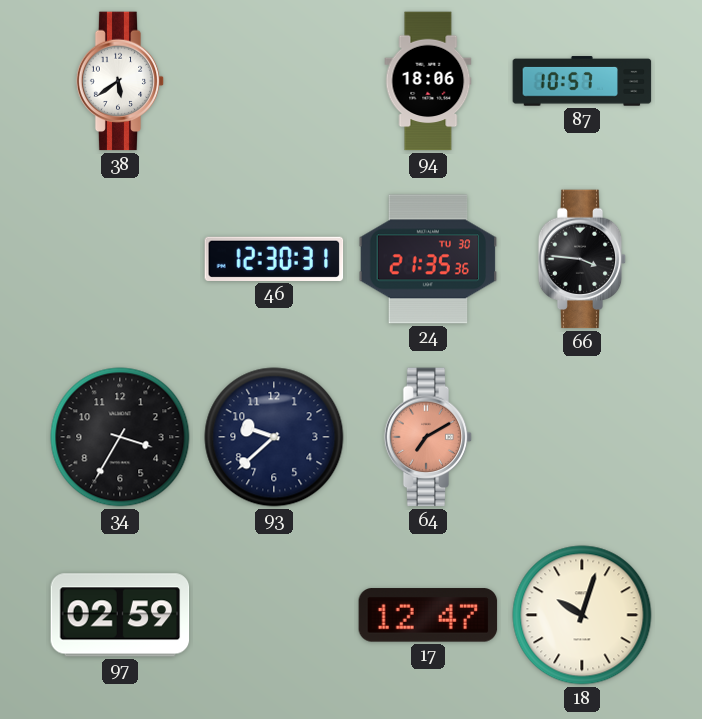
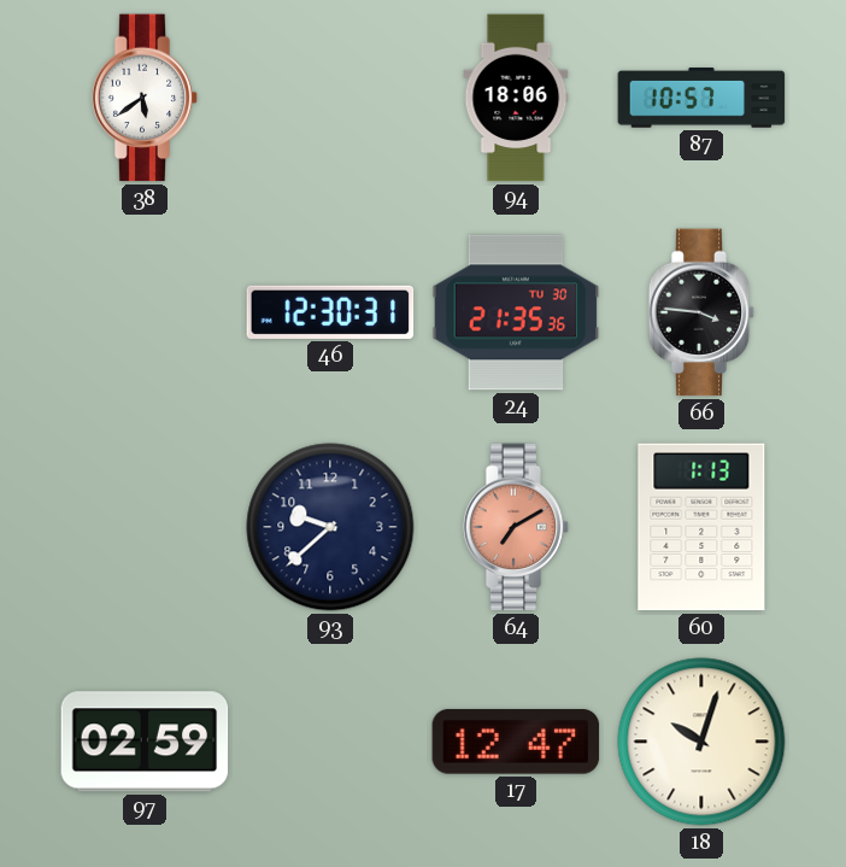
34: 3:35 -> none
60: none -> 1:13
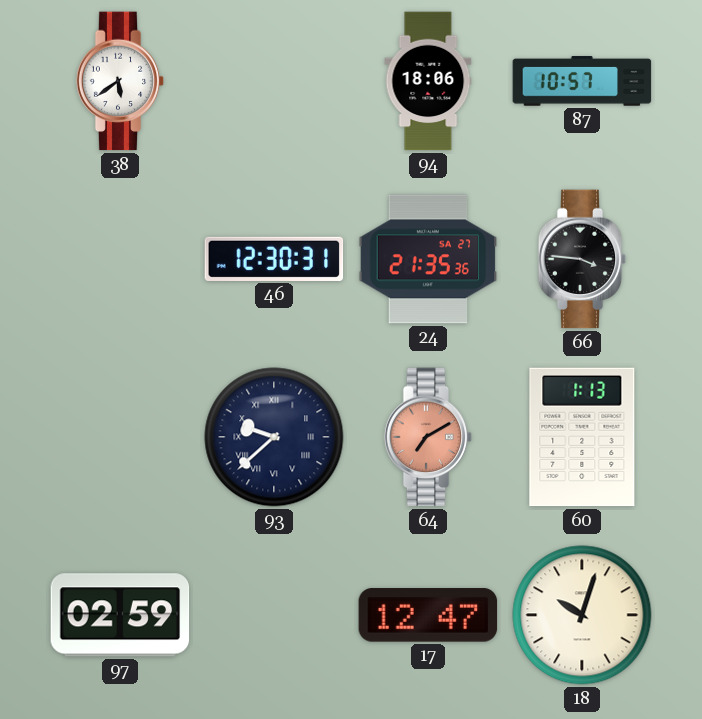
24 date: TU 30 -> SA 27
93 numerals: Arabic -> Roman
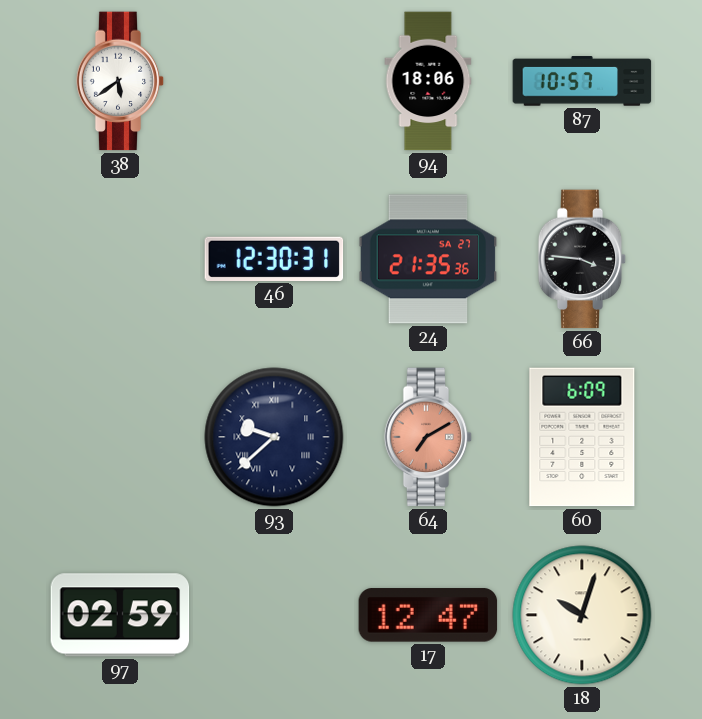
60: 1:13 -> 6:09
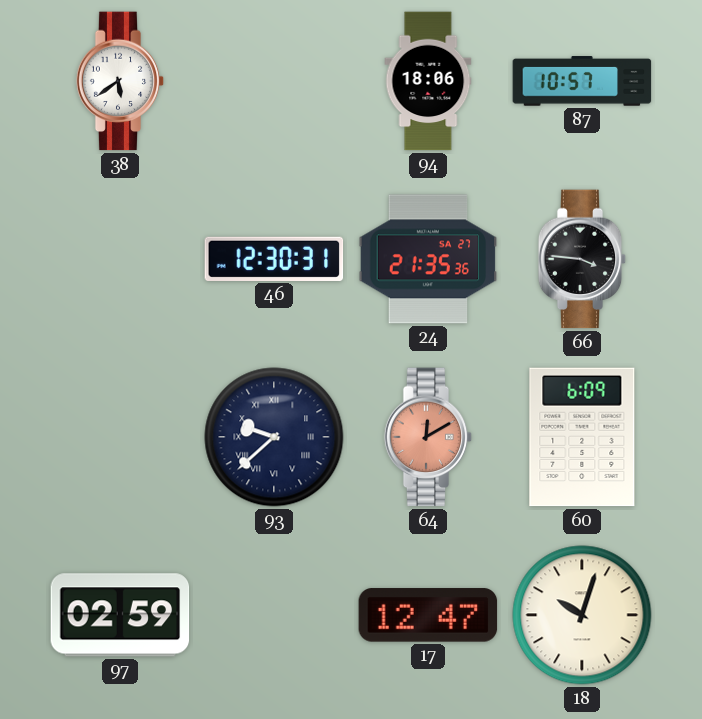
64: 7:10 -> 12:10
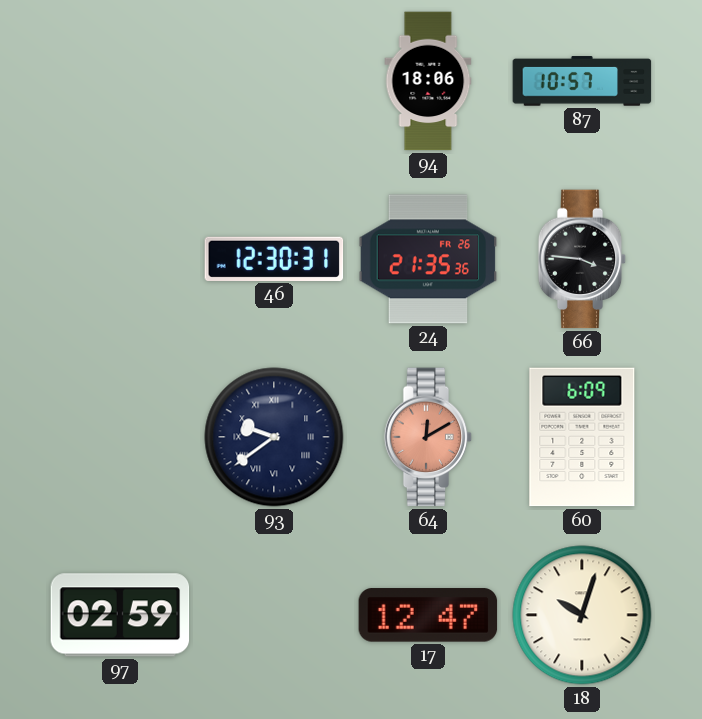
38: 5:39 -> none
24 date: SA 27 -> FR 26
93: 9:38 -> 9:39
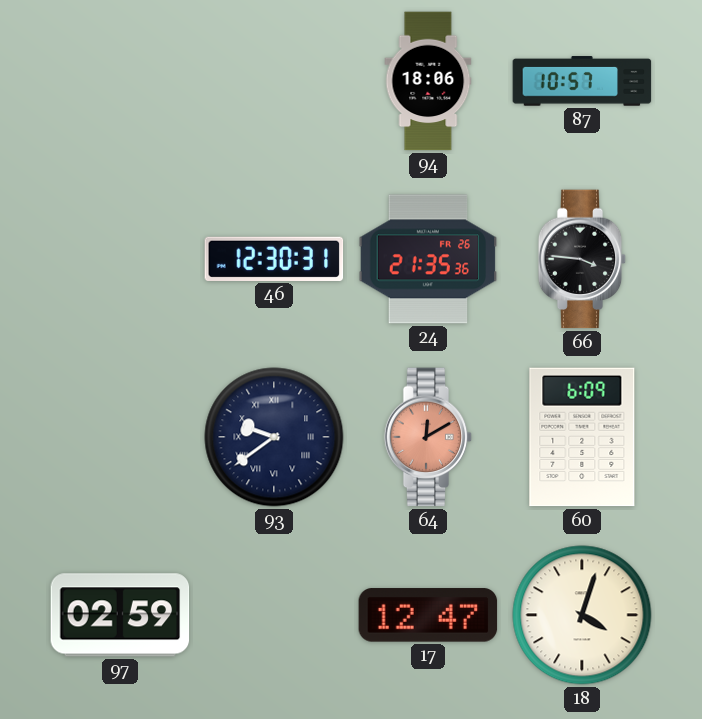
18: 10:03 -> 4:03
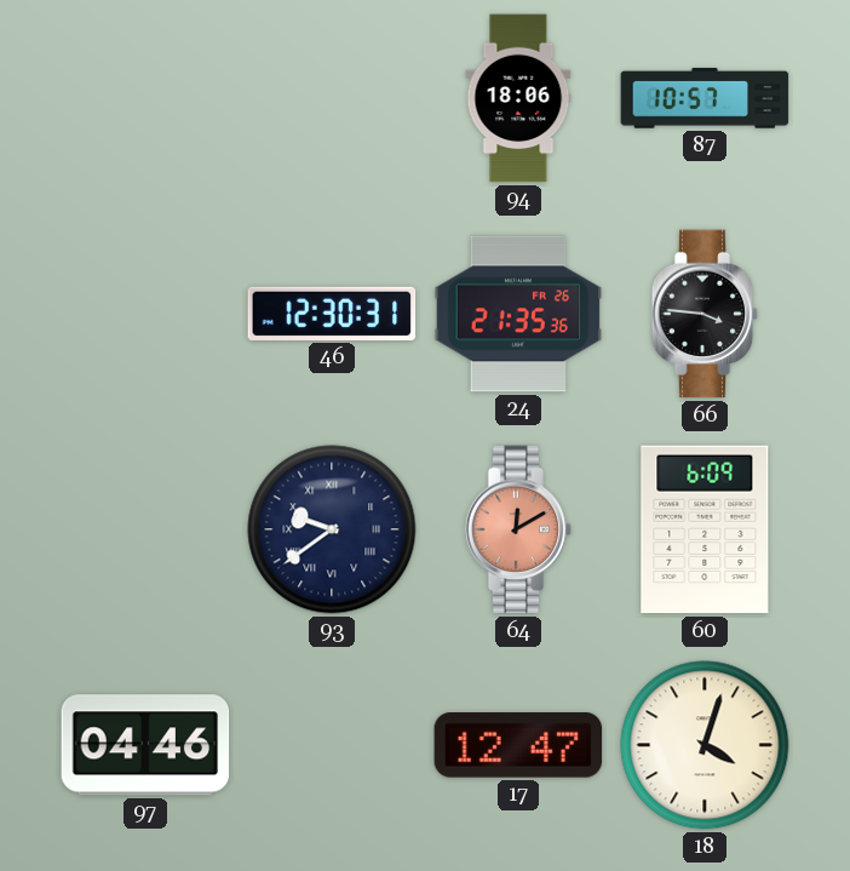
97: 02:59 -> 04:46
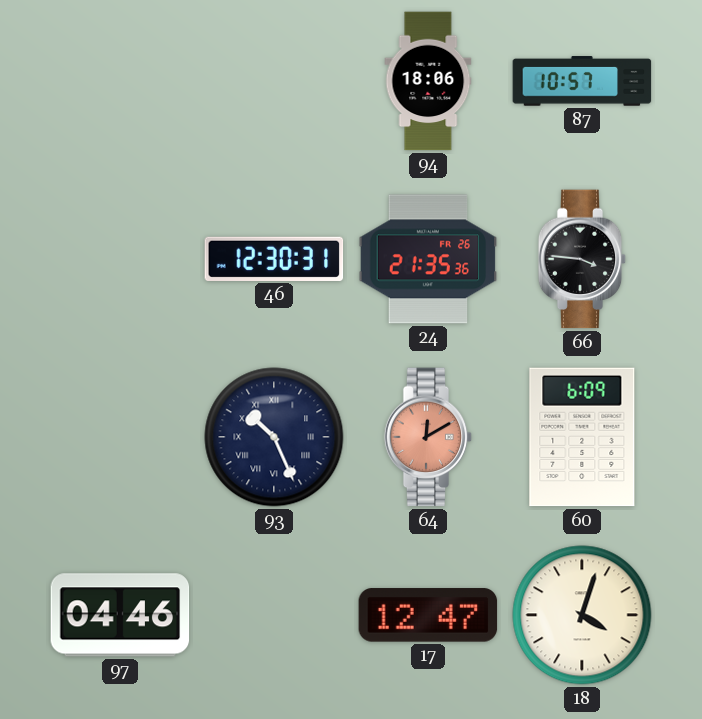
93: 9:39 -> 10:26
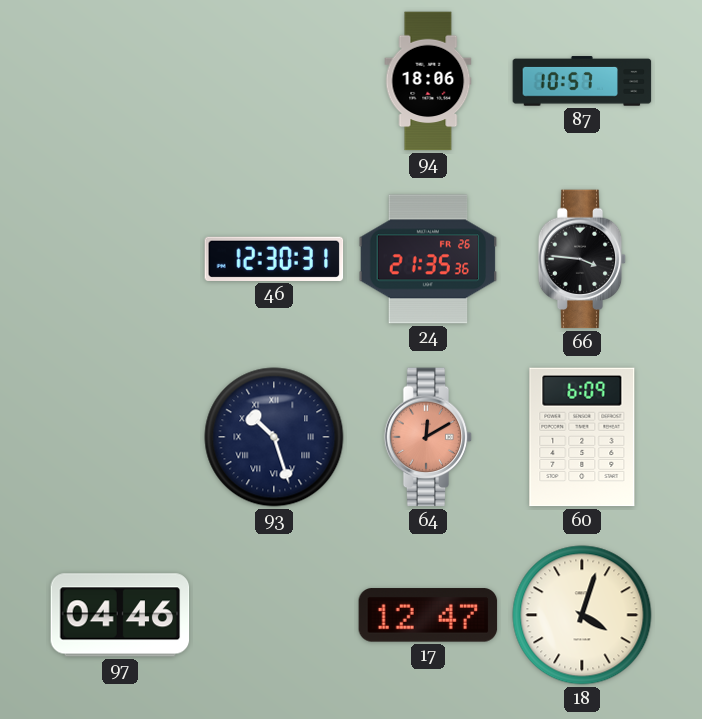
93: 10:26 -> 10:27
